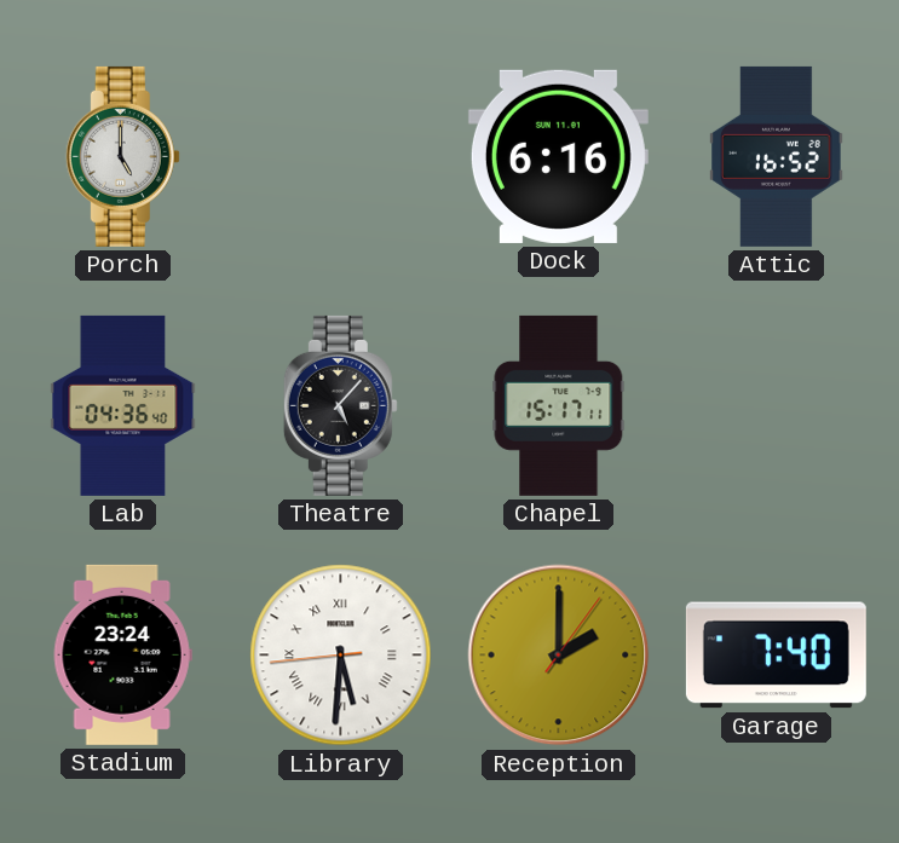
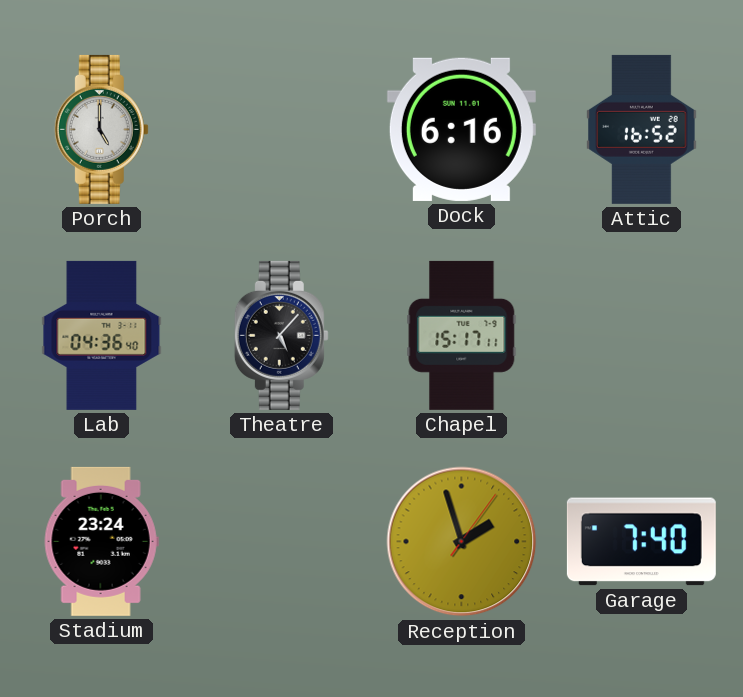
Library: 5:30 -> none
Reception: 2:00 -> 1:57
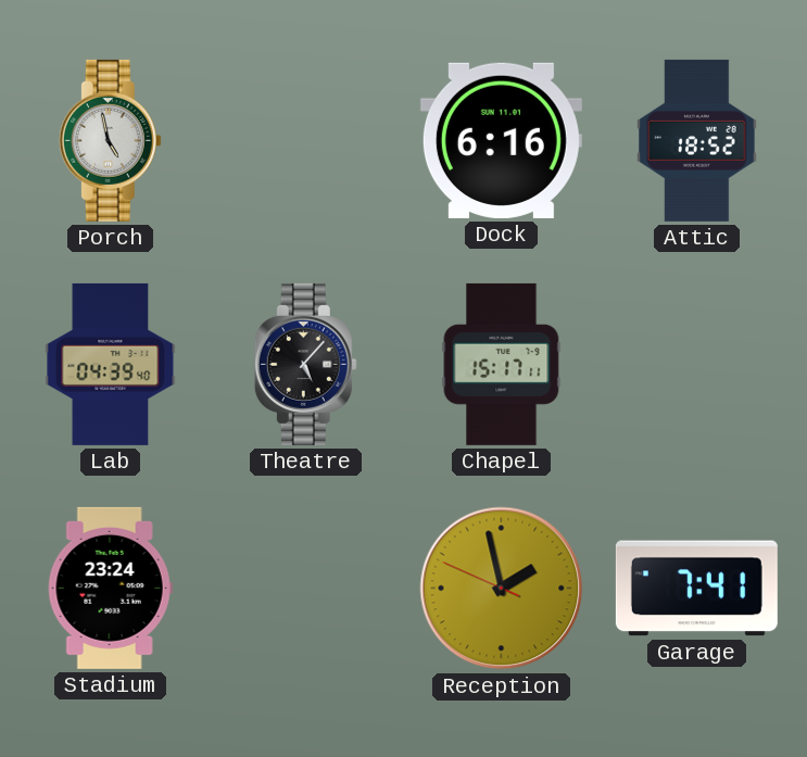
Porch: 5:00 -> 4:58
Attic: 16:52 -> 18:52
Lab: 04:36 -> 04:39
Reception: 1:57:06 -> 1:57:49
Garage: 7:40 -> 7:41
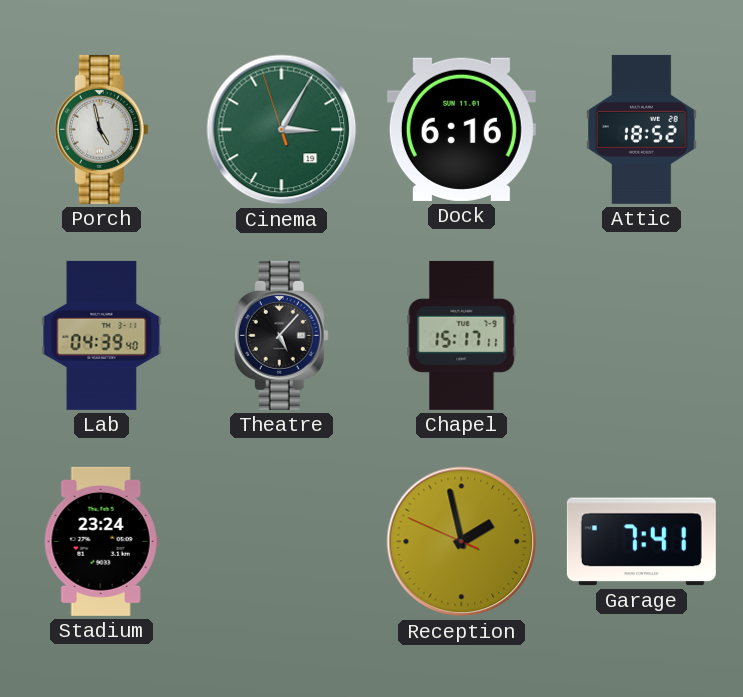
Cinema: none -> 3:04
